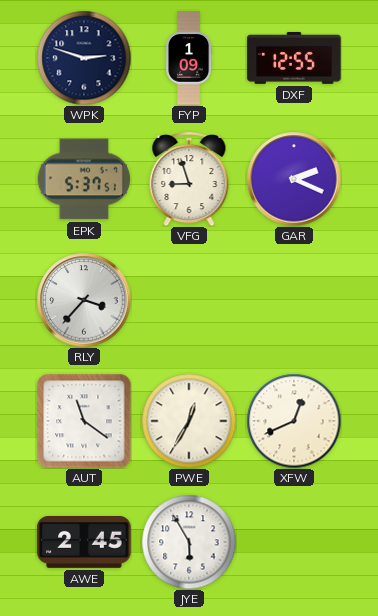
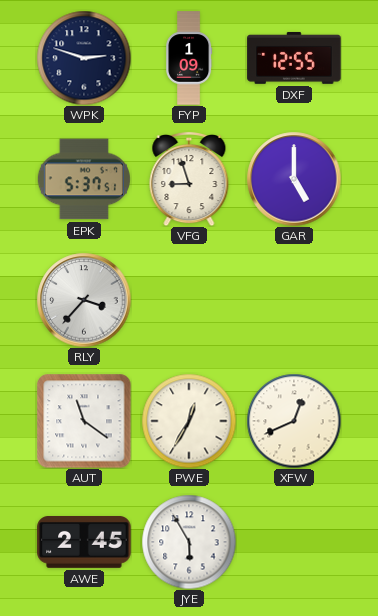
GAR: 2:19 -> 5:00
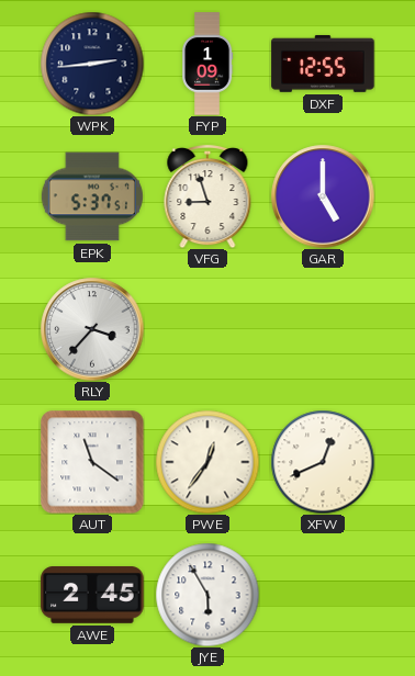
WPK: 2:48 -> 2:44
PWE: 12:35 -> 12:36
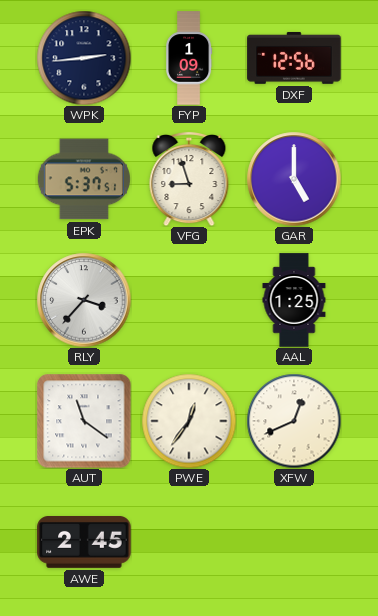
DXF: 12:55 -> 12:56
AAL: none -> 1:25
JYE: 5:55 -> none
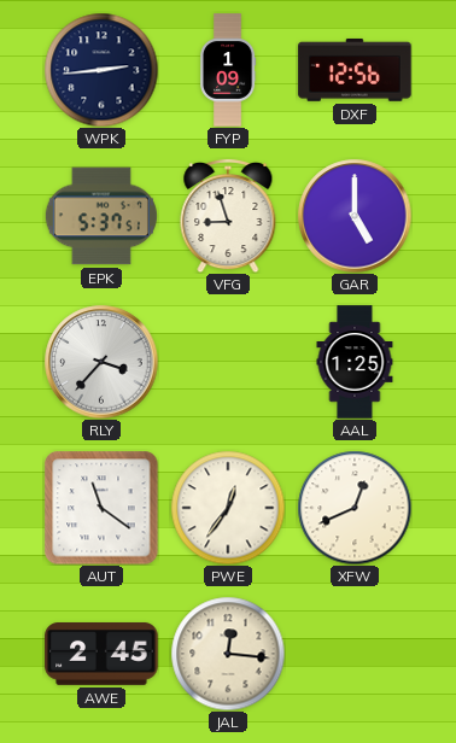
JAL: none -> 12:16
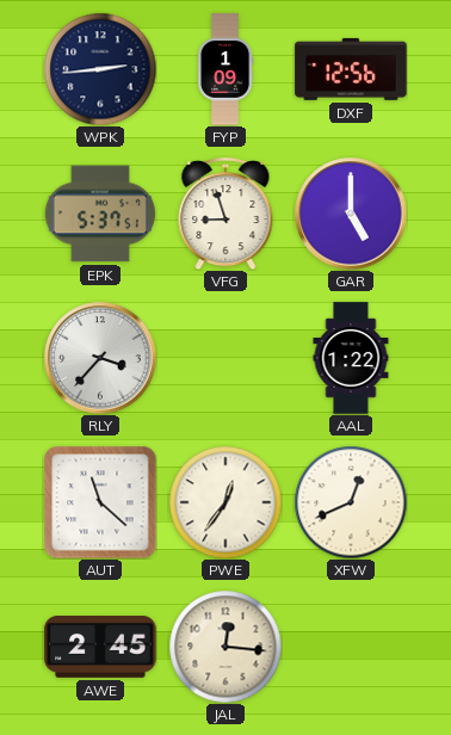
AAL: 1:25 -> 1:22
AUT: 11:21 -> 11:22
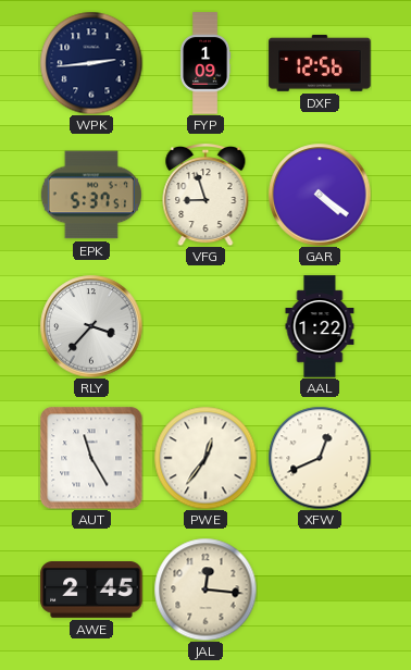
GAR: 5:00 -> 4:21
AUT: 11:22 -> 11:25
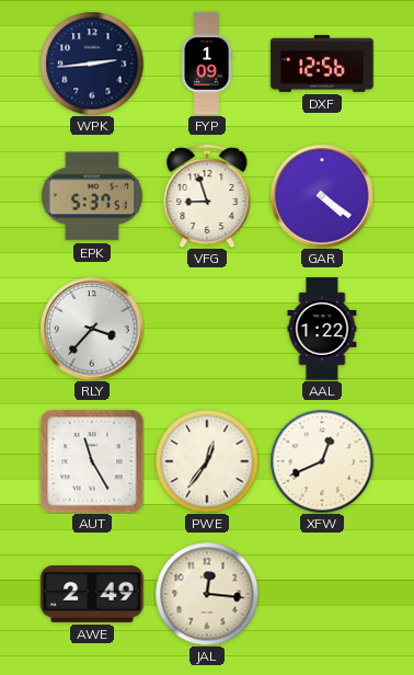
AWE: 2:45 -> 2:49
